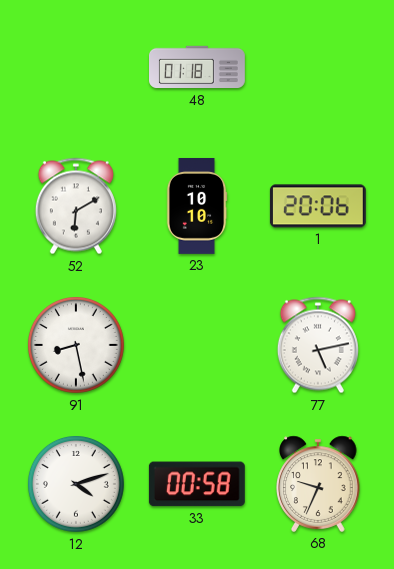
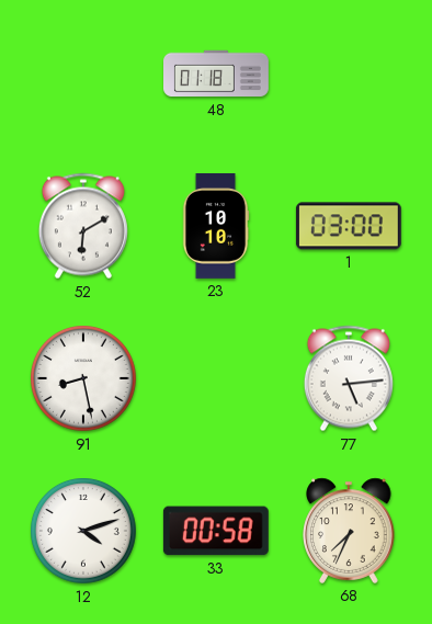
1: 20:06 -> 03:00
77: 5:13 -> 5:14
68: 9:34 -> 7:34
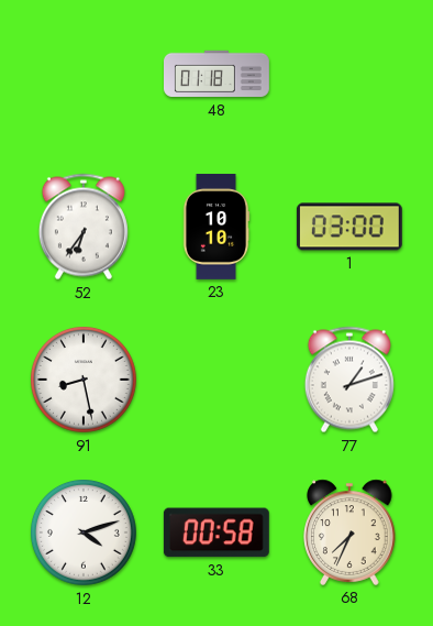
52: 6:10 -> 6:36
77: 5:14 -> 1:12
